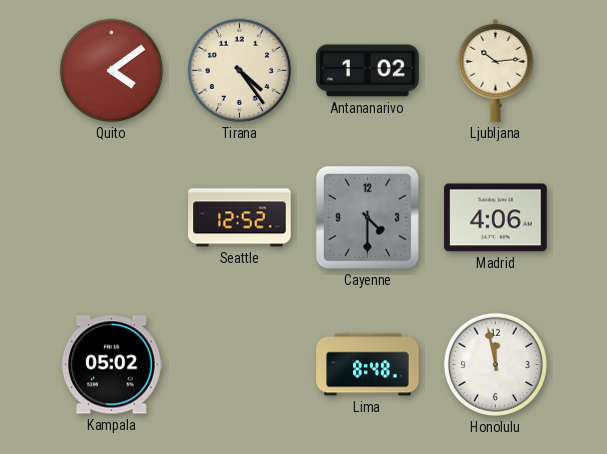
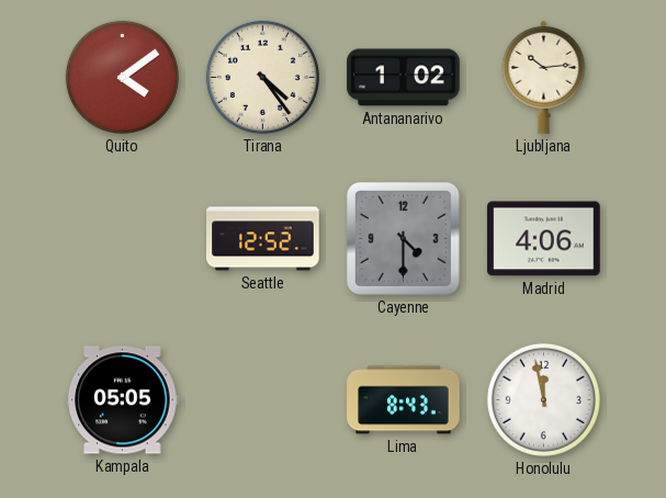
Kampala: 05:02 -> 05:05
Lima: 8:48 -> 8:43
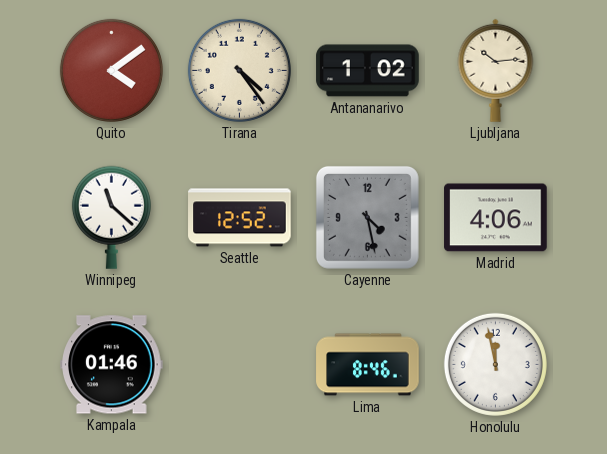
Winnipeg: none -> 11:22
Cayenne: 4:30 -> 4:28
Kampala: 05:05 -> 01:46
Lima: 8:43 -> 8:46
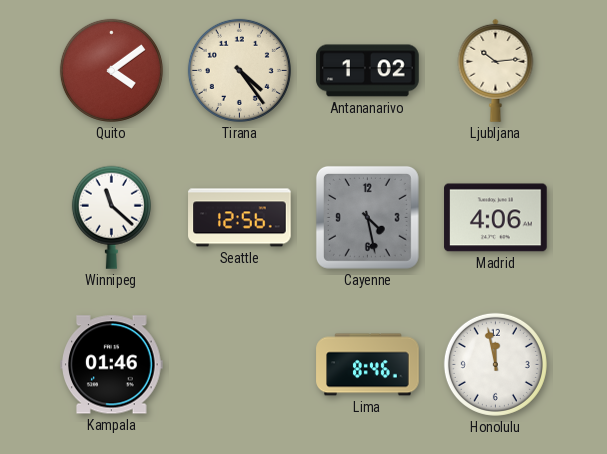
Seattle: 12:52 -> 12:56
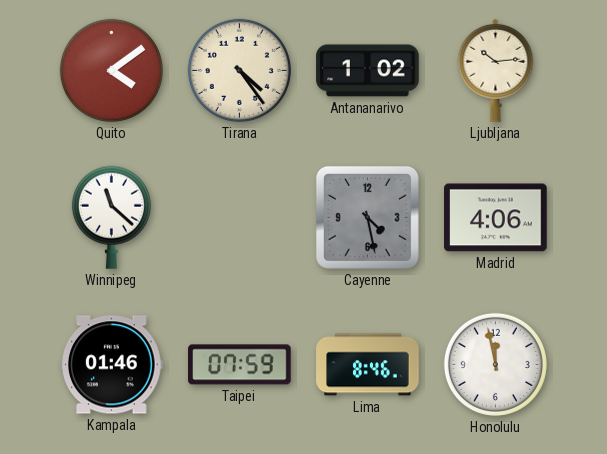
Seattle: 12:56 -> none
Taipei: none -> 07:59
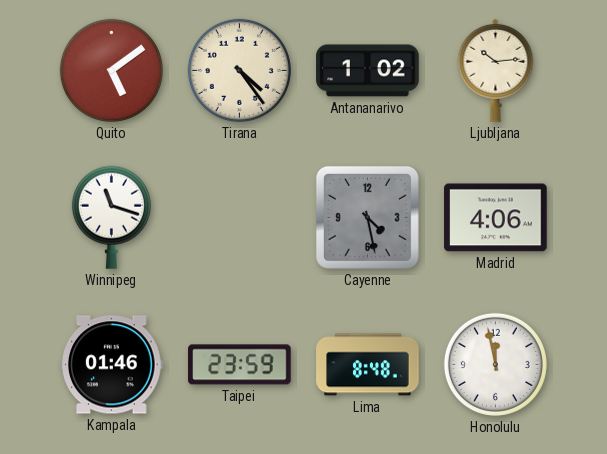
Quito: 4:09 -> 5:09
Winnipeg: 11:22 -> 11:18
Taipei: 07:59 -> 23:59
Lima: 8:46 -> 8:48
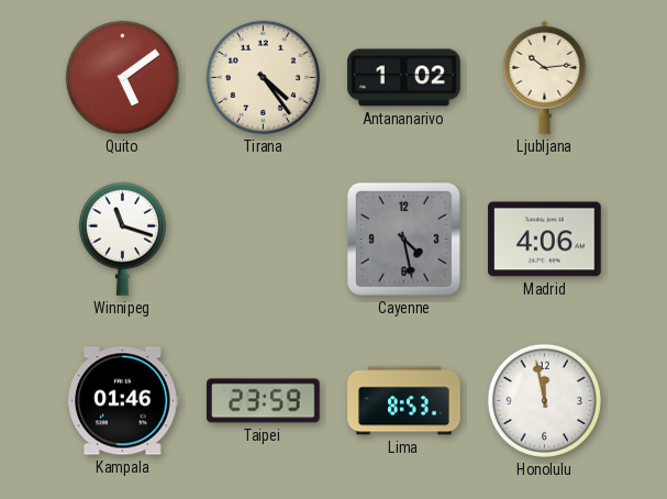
Lima: 8:48 -> 8:53
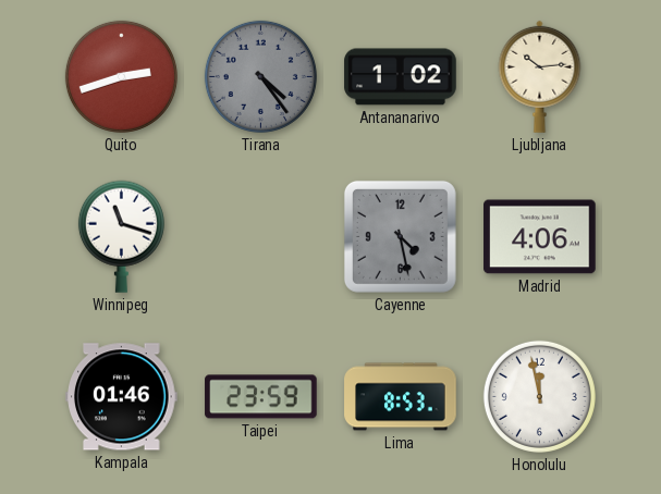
Quito: 5:09 -> 2:42
Tirana dial: cream -> grey
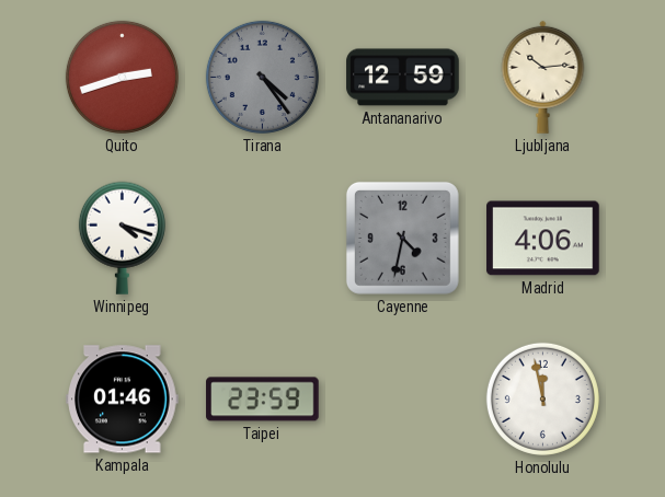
Antananarivo: 1:02 -> 12:59
Winnipeg: 11:18 -> 4:18
Cayenne: 4:28 -> 4:32
Lima: 8:53 -> none
